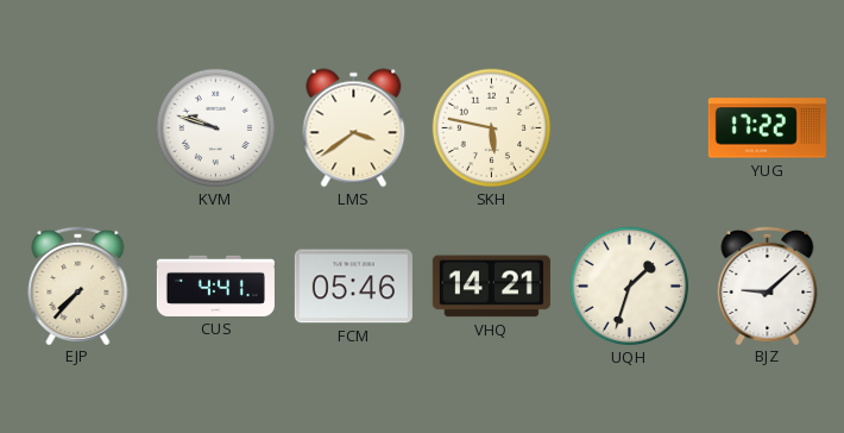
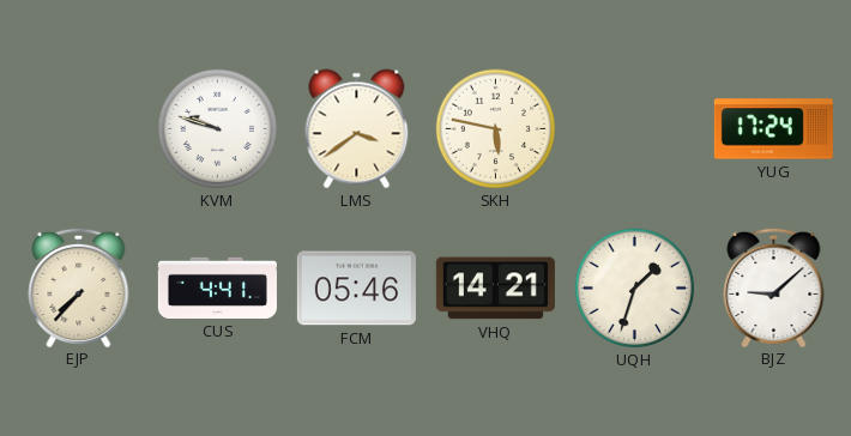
YUG: 17:22 -> 17:24
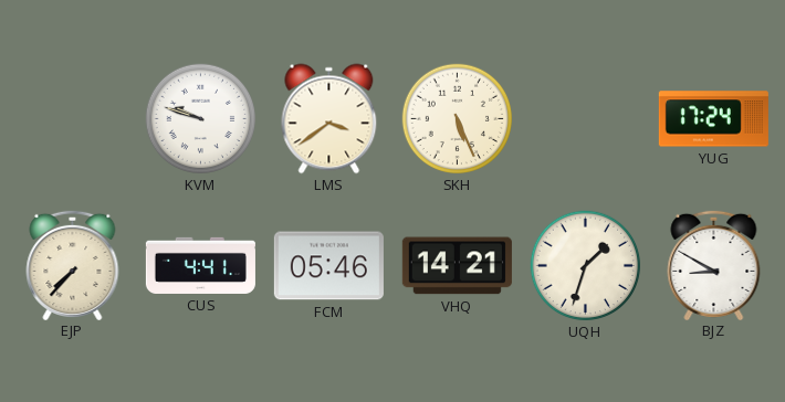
SKH: 5:47 -> 5:26
BJZ: 9:08 -> 8:50
